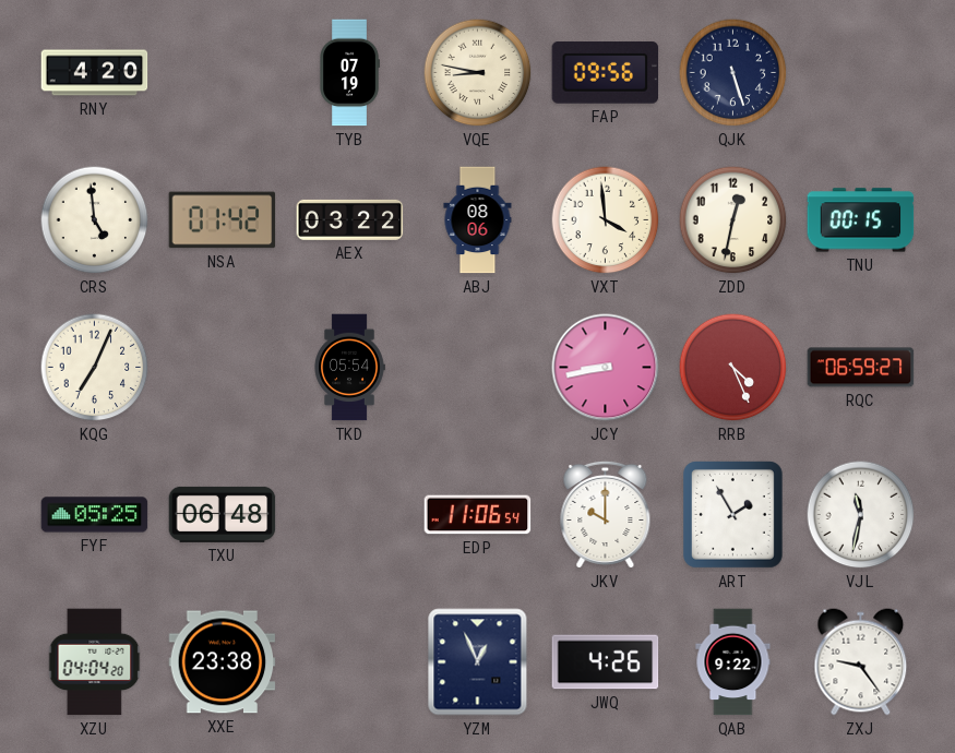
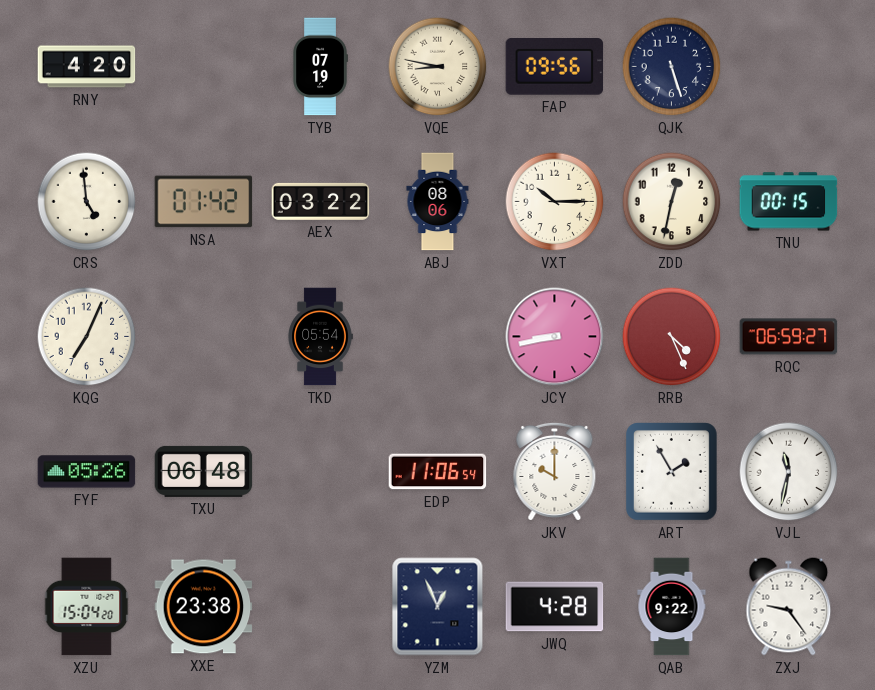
VXT: 3:59 -> 10:15
FYF: 05:25 -> 05:26
XZU: 04:04 -> 15:04
JWQ: 4:26 -> 4:28
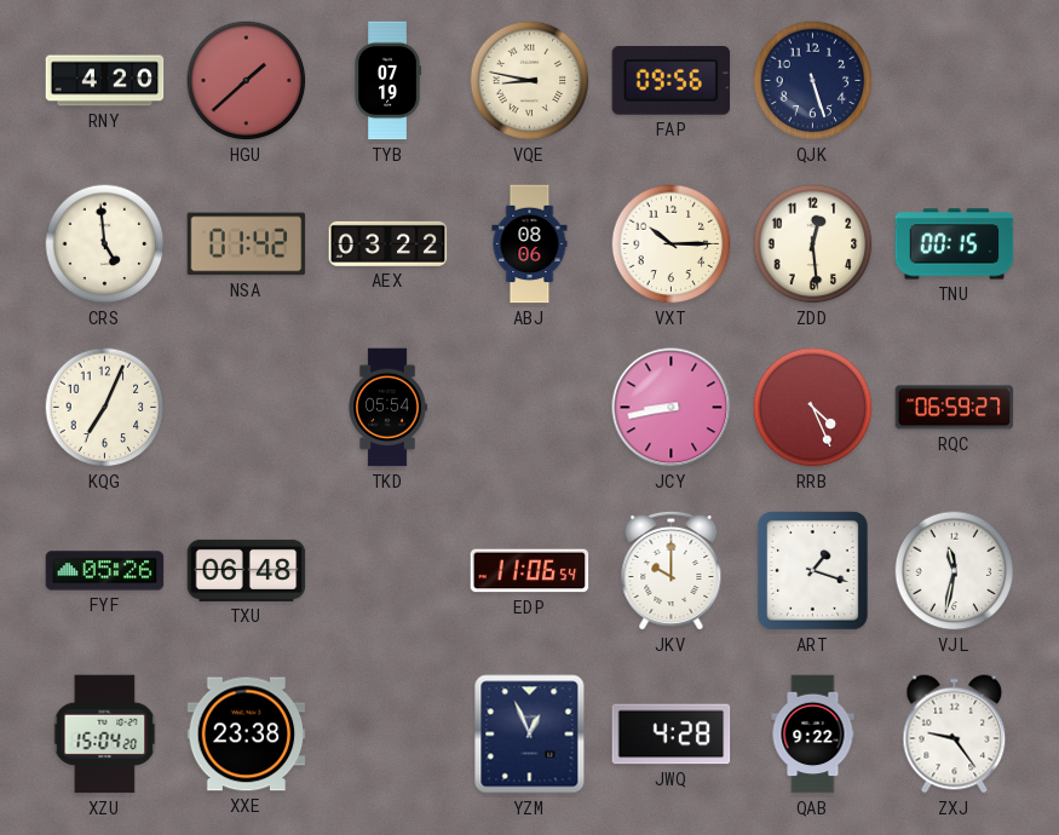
HGU: none -> 1:38
ZDD: 12:32 -> 12:29
ART: 1:55 -> 1:18
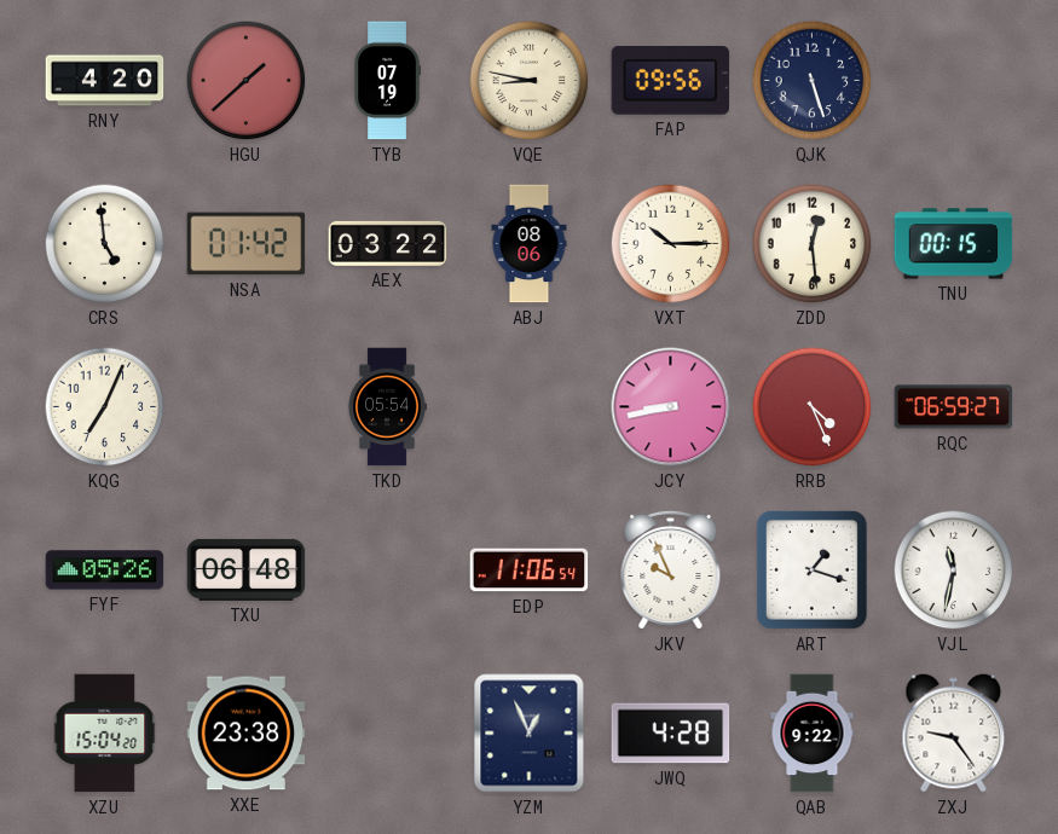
JKV: 10:00 -> 9:56
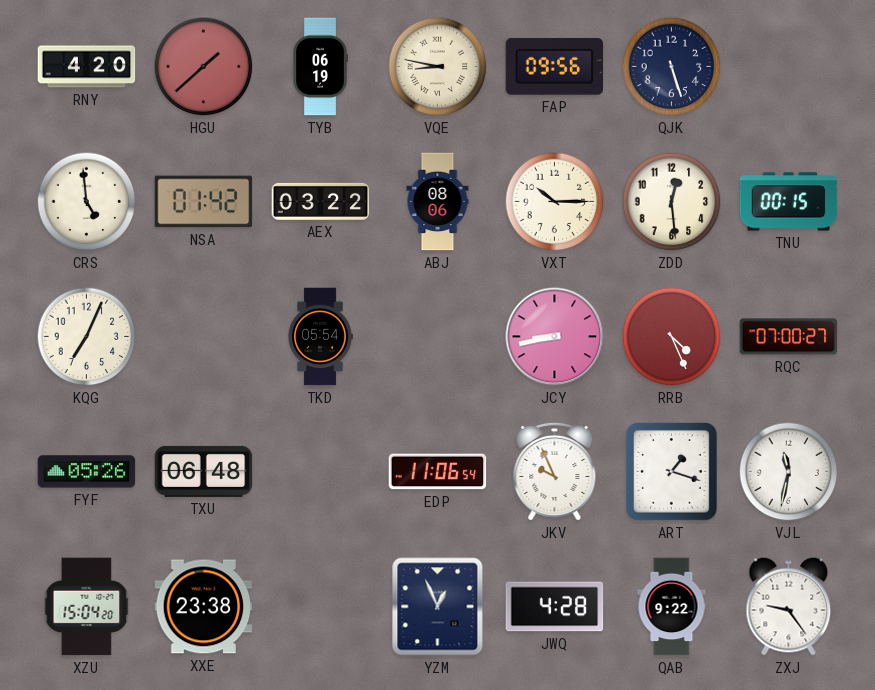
TYB: 07:19 -> 06:19
RQC: 06:59 -> 07:00
